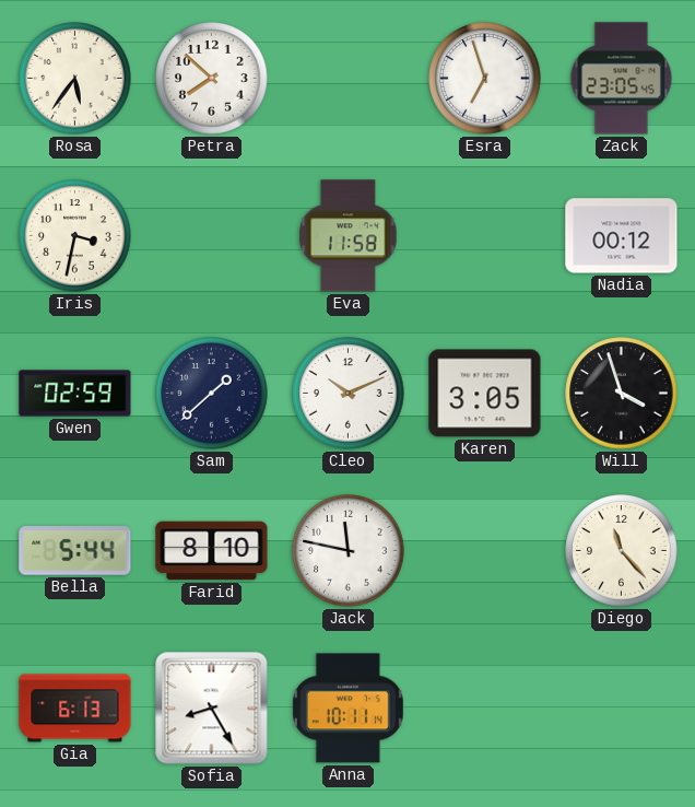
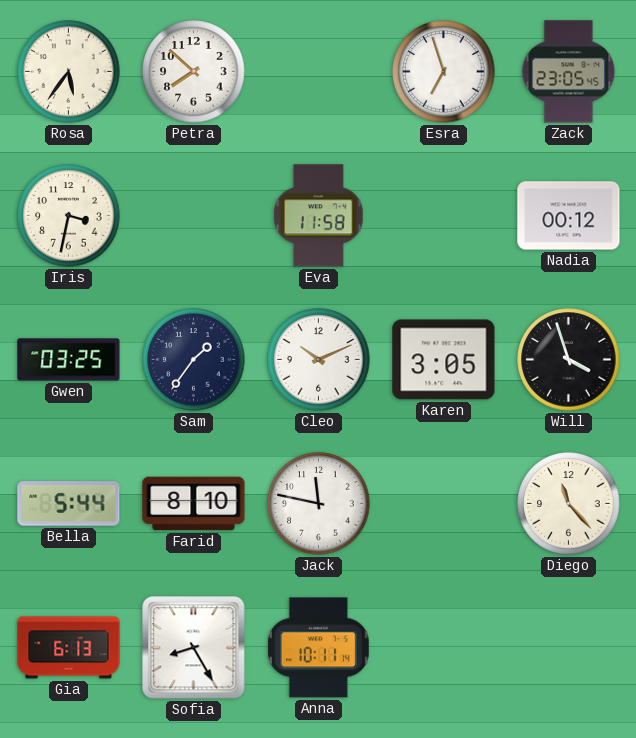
Gwen: 02:59 -> 03:25
Sam: 1:38 -> 1:36
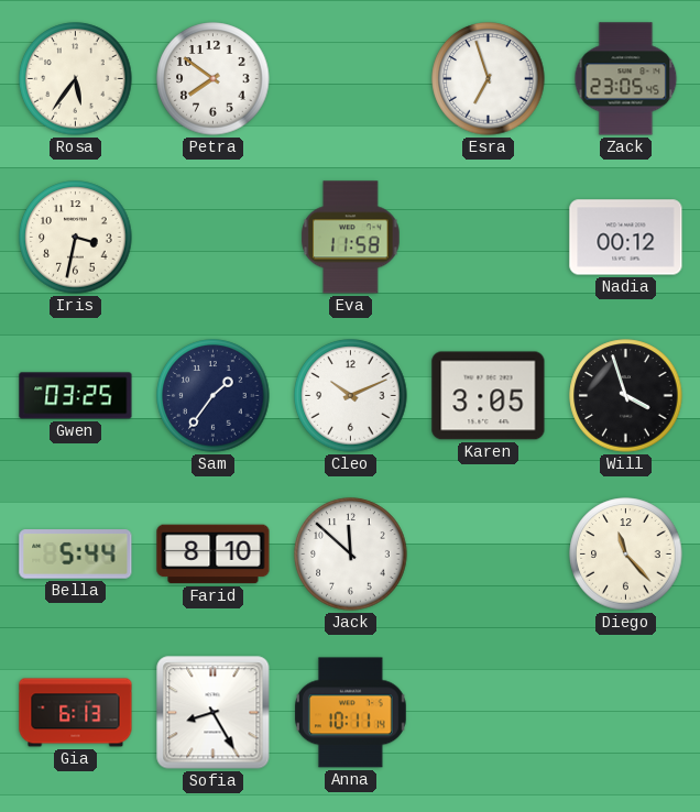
Petra: 7:52 -> 7:51
Jack: 11:47 -> 11:52
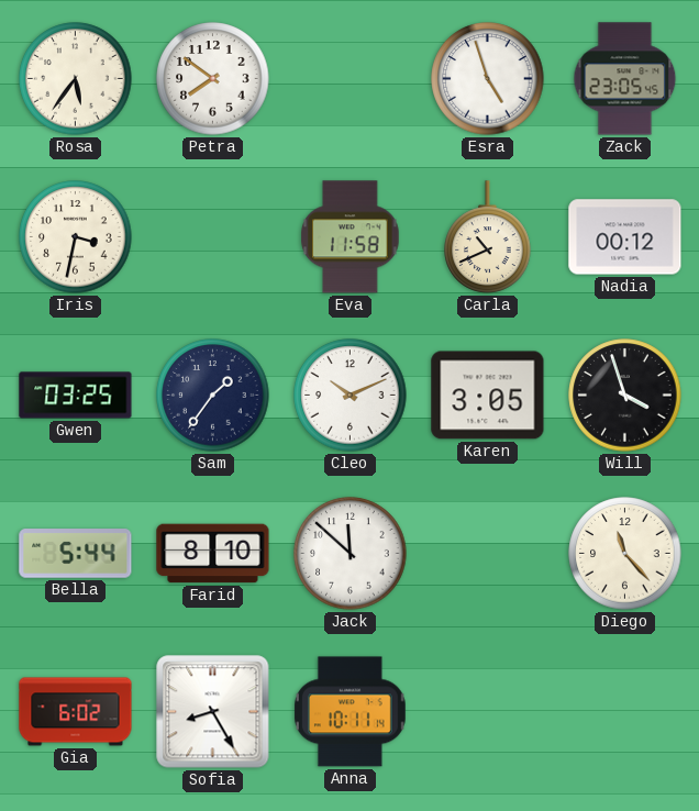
Esra: 6:57 -> 4:57
Carla: none -> 10:41
Gia: 6:13 -> 6:02
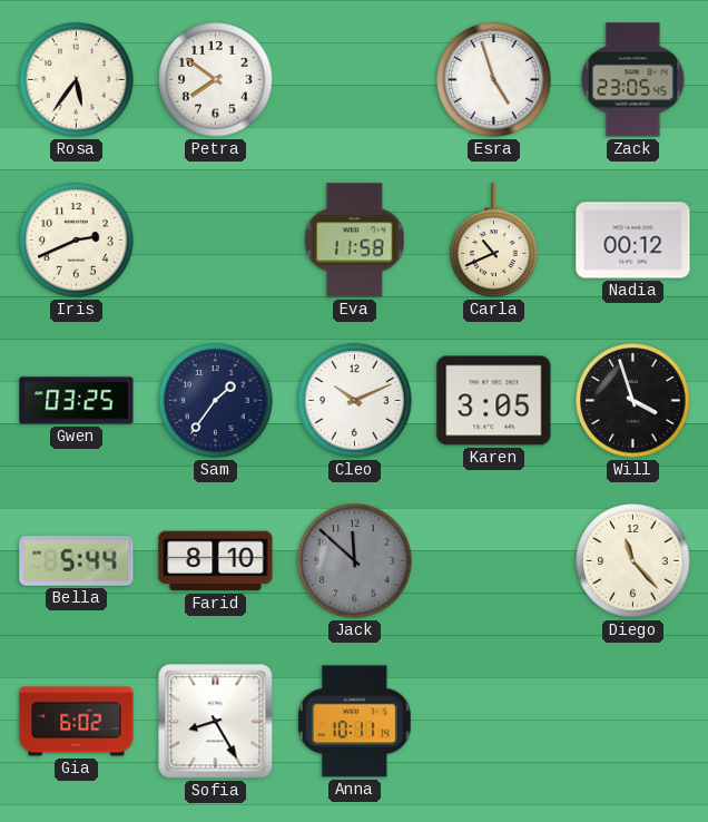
Iris: 3:32 -> 2:41
Jack dial: white -> grey
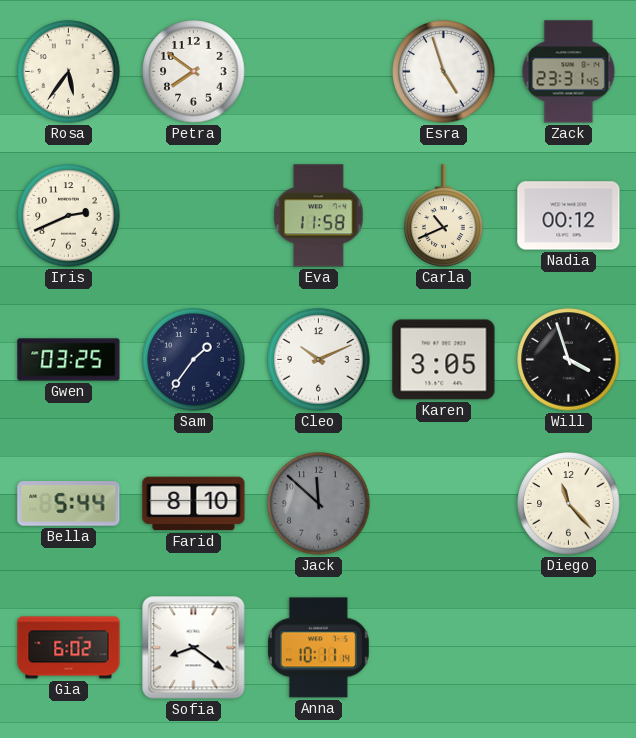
Zack: 23:05 -> 23:31
Sofia: 8:25 -> 8:21
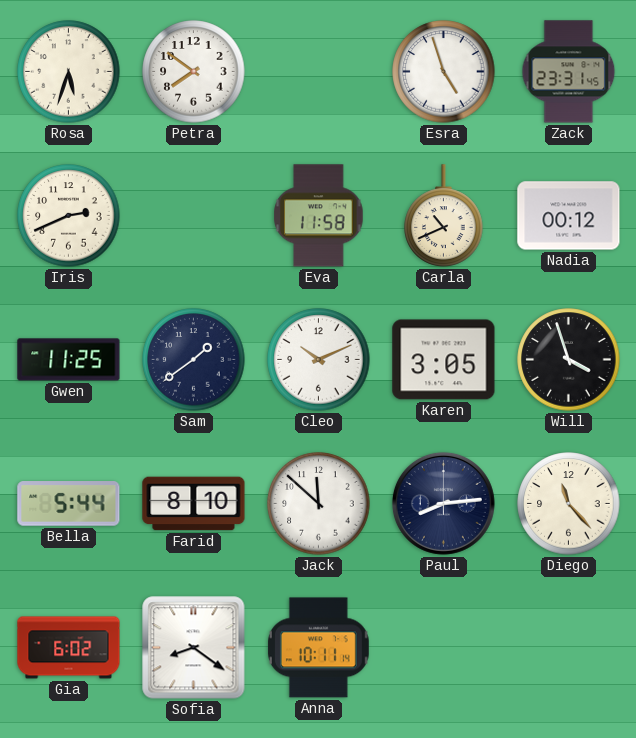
Rosa: 5:36 -> 5:33
Gwen: 03:25 -> 11:25
Sam: 1:36 -> 1:39
Jack dial: grey -> white
Paul: none -> 8:14
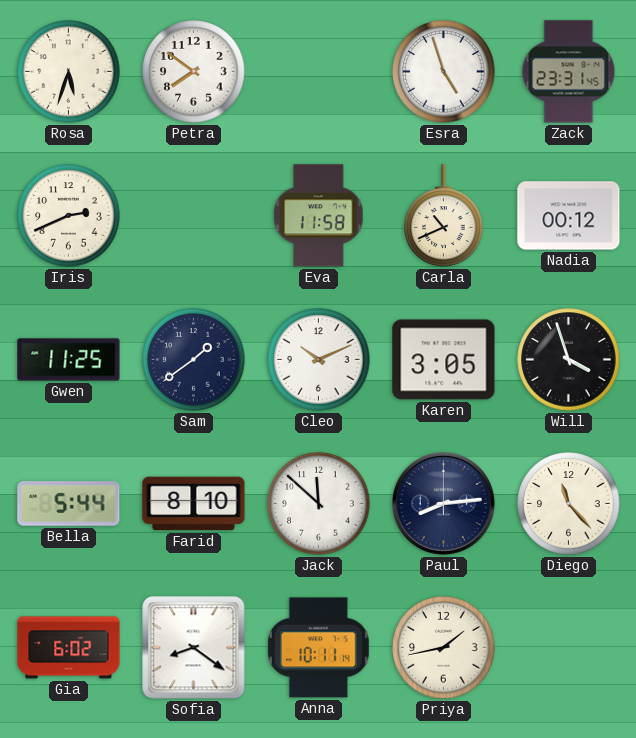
Priya: none -> 1:43
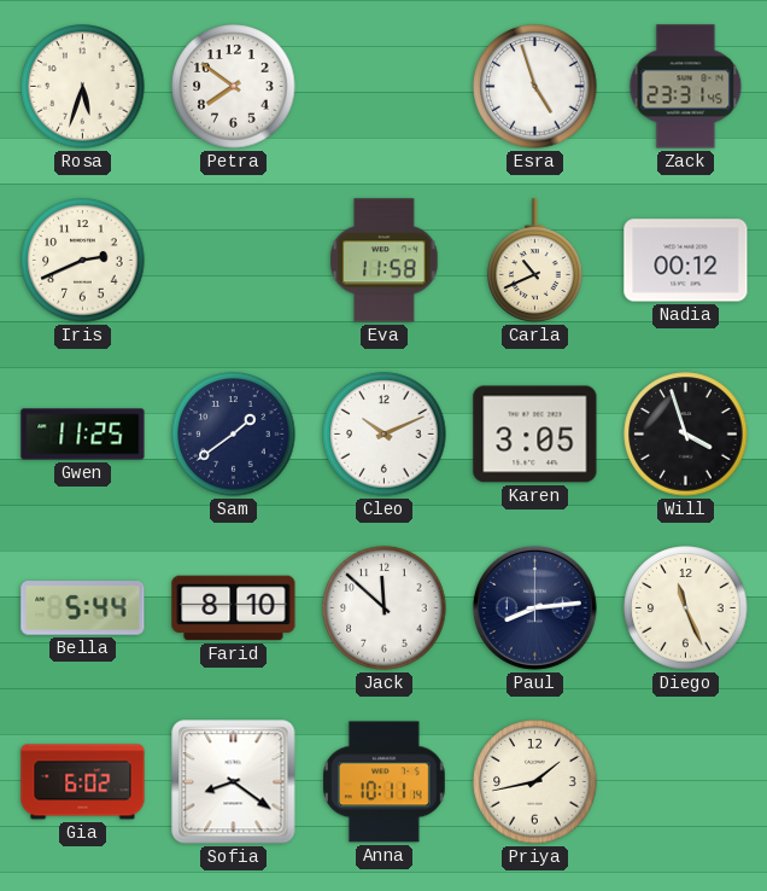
Diego: 11:23 -> 11:26
